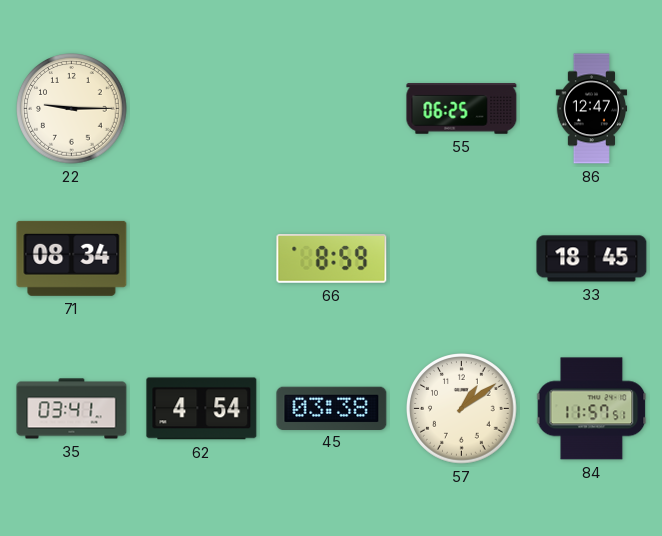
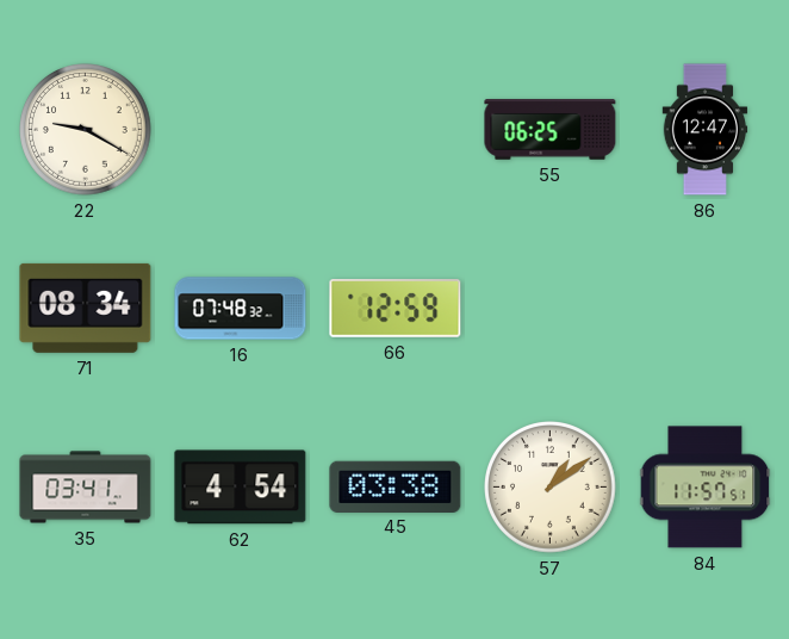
22: 9:15 -> 9:20
16: none -> 07:48
66: 8:59 -> 12:59
33: 18:45 -> none
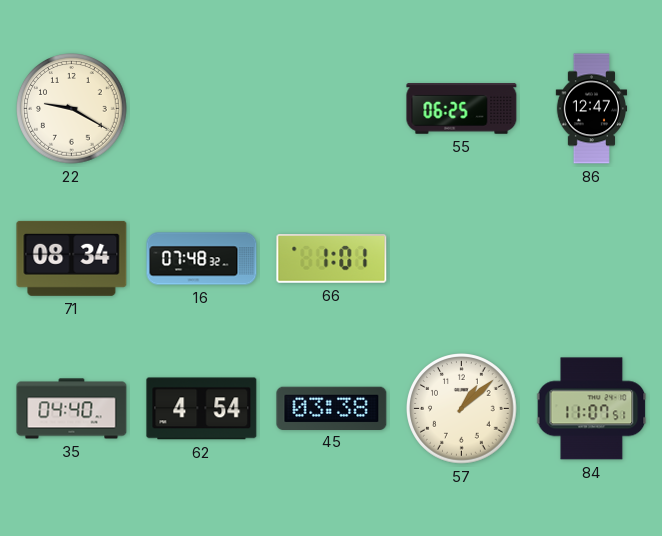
66: 12:59 -> 1:01
35: 03:41 -> 04:40
57: 1:09 -> 1:08
84: 11:57 -> 11:07
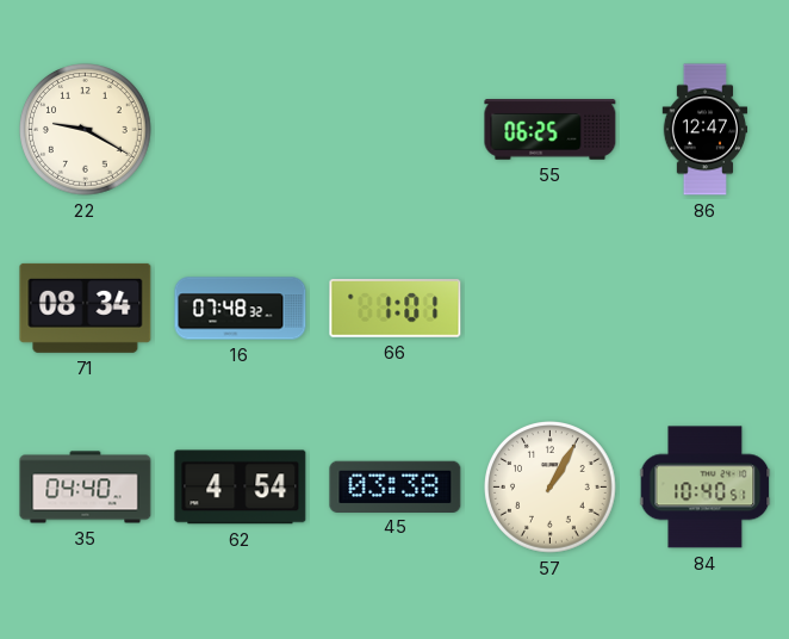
57: 1:08 -> 1:05
84: 11:07 -> 10:40
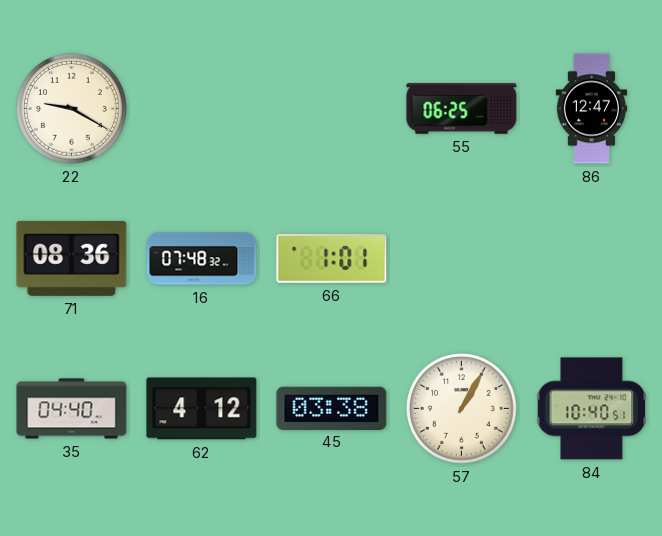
71: 08:34 -> 08:36
62: 4:54 -> 4:12
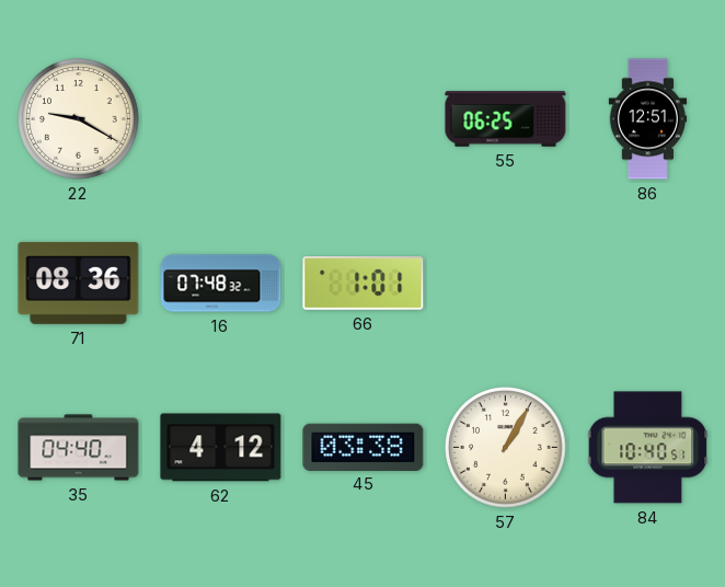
86: 12:47 -> 12:51
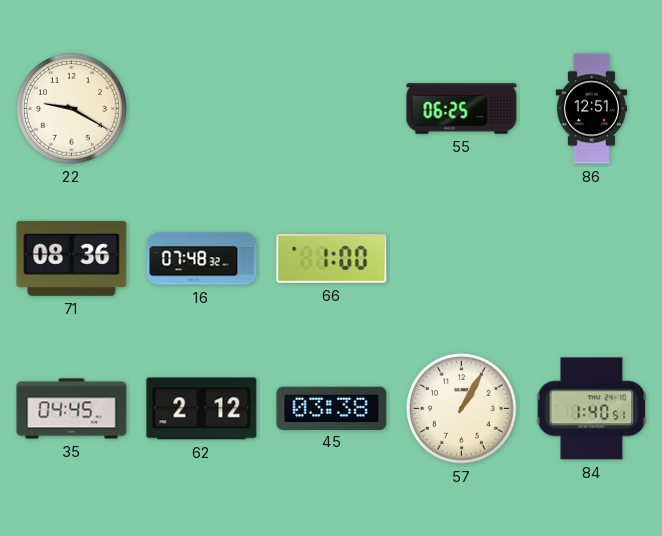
66: 1:01 -> 1:00
35: 04:40 -> 04:45
62: 4:12 -> 2:12
84: 10:40 -> 1:40
